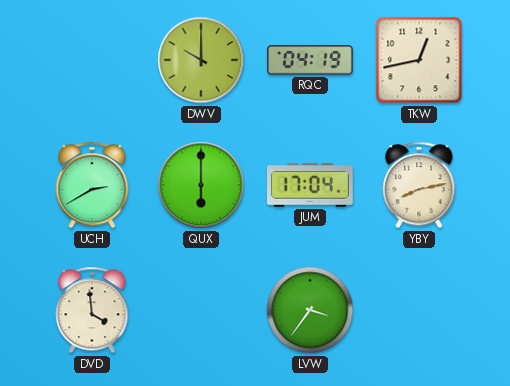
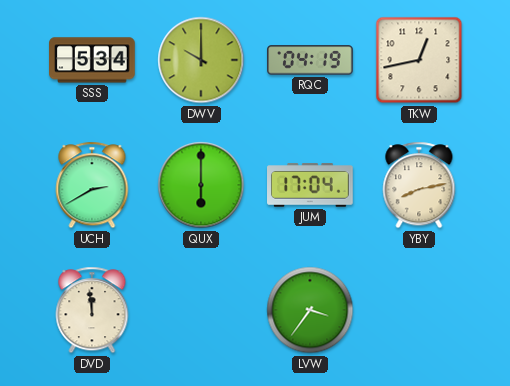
SSS: none -> 5:34
DVD: 3:59 -> 11:59
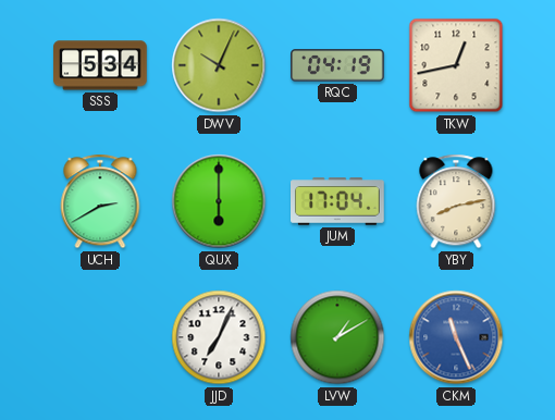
DWV: 10:00 -> 10:04
DVD: 11:59 -> none
JJD: none -> 7:04
LVW: 3:36 -> 1:10
CKM: none -> 11:26
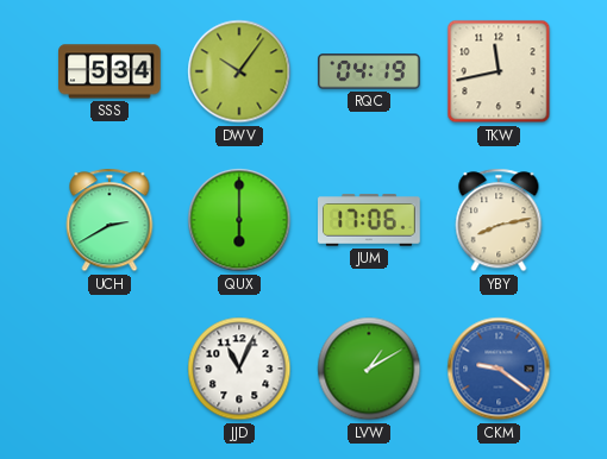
DWV: 10:04 -> 10:06
TKW: 12:43 -> 11:43
JUM: 17:04 -> 17:06
JJD: 7:04 -> 11:04
CKM: 11:26 -> 9:21
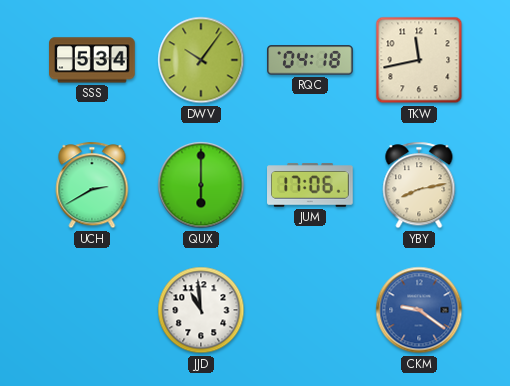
RQC: 04:19 -> 04:18
JJD: 11:04 -> 10:59
LVW: 1:10 -> none
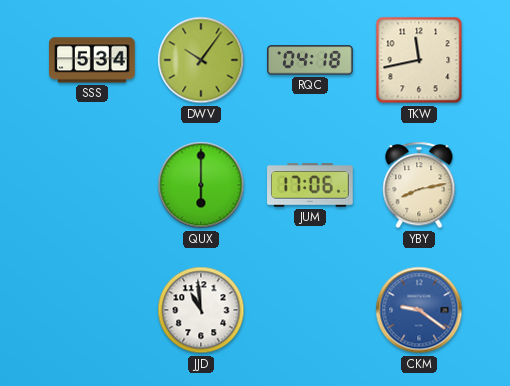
UCH: 2:40 -> none
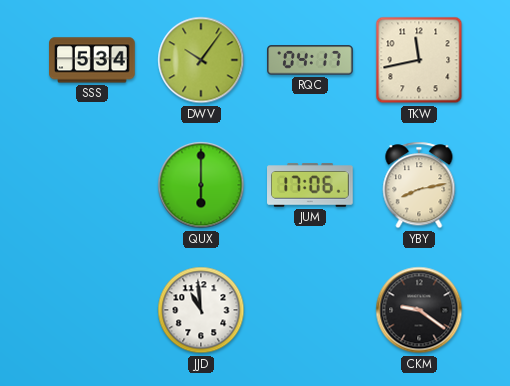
RQC: 04:18 -> 04:17
CKM dial: blue -> black
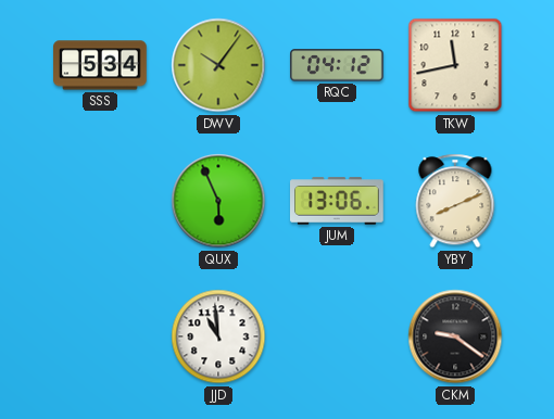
RQC: 04:17 -> 04:12
QUX: 6:00 -> 5:56
JUM: 17:06 -> 13:06
YBY: 8:13 -> 8:11
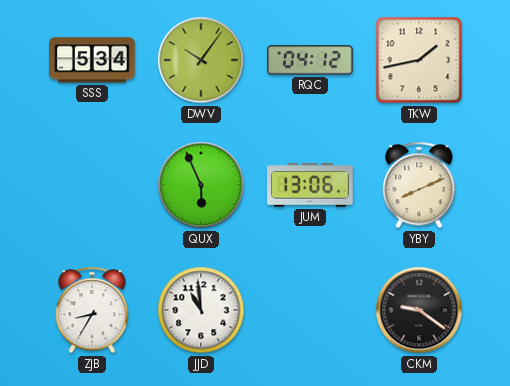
TKW: 11:43 -> 1:43
ZJB: none -> 8:35
